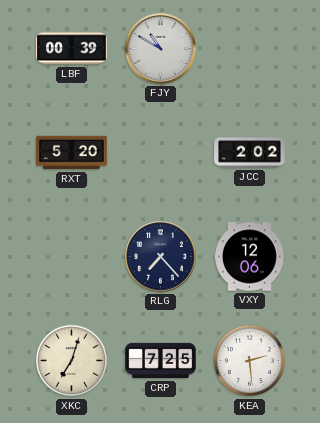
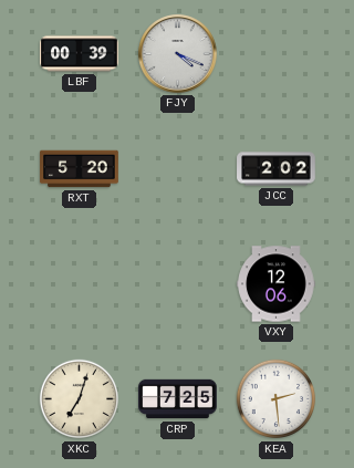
FJY: 10:50 -> 4:19
RLG: 7:23 -> none
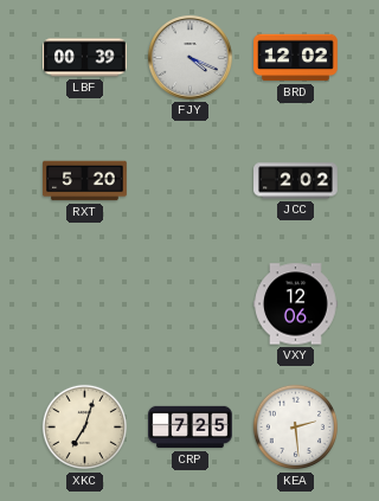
BRD: none -> 12:02
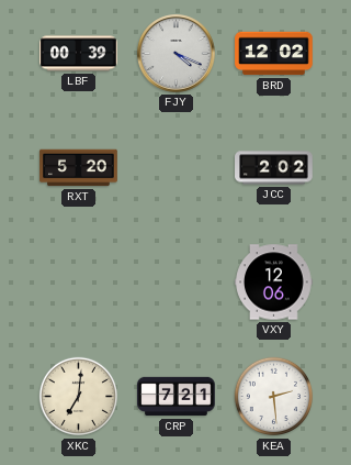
XKC: 7:03 -> 7:01
CRP: 7:25 -> 7:21
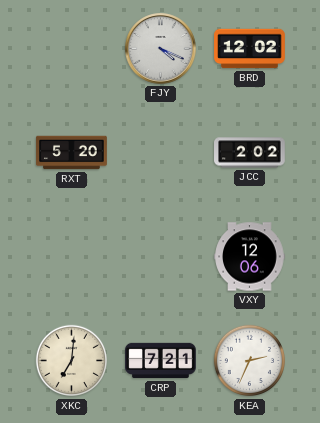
LBF: 00:39 -> none
KEA: 2:29 -> 2:34
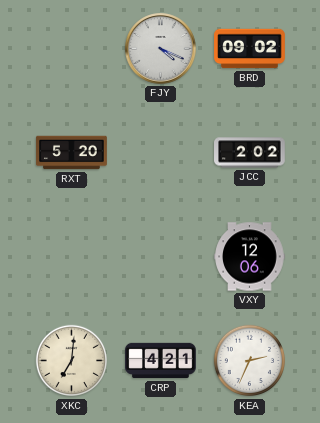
BRD: 12:02 -> 09:02
CRP: 7:21 -> 4:21
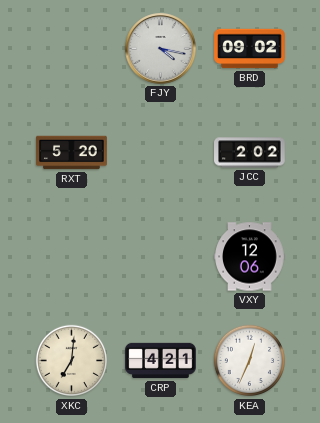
FJY: 4:19 -> 4:17
KEA: 2:34 -> 12:34
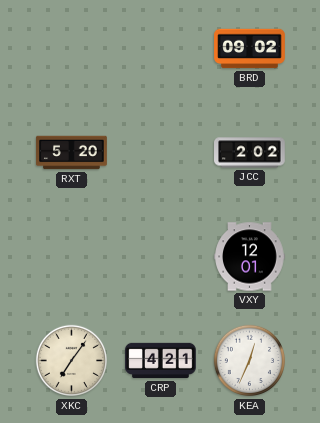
FJY: 4:17 -> none
VXY: 12:06 -> 12:01
XKC: 7:01 -> 7:06
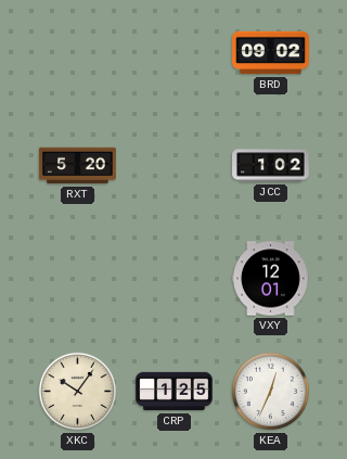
JCC: 2:02 -> 1:02
XKC: 7:06 -> 10:06
CRP: 4:21 -> 1:25
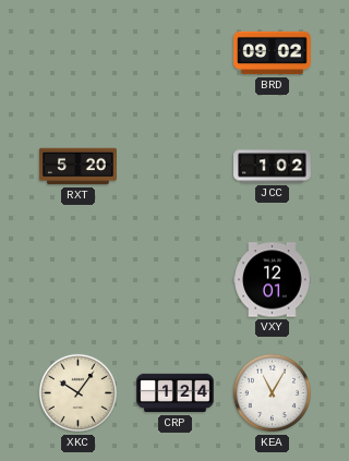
CRP: 1:25 -> 1:24
KEA: 12:34 -> 11:05
